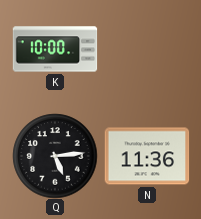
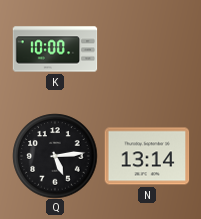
N: 11:36 -> 13:14
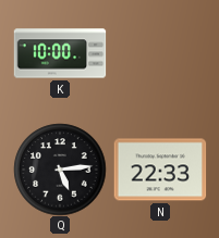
N: 13:14 -> 22:33
